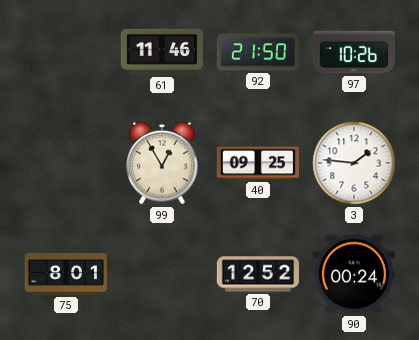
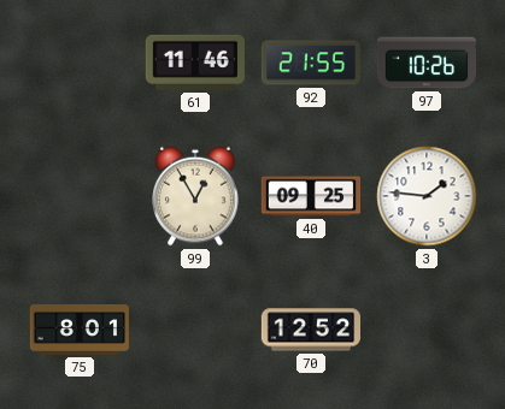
92: 21:50 -> 21:55
90: 00:24 -> none
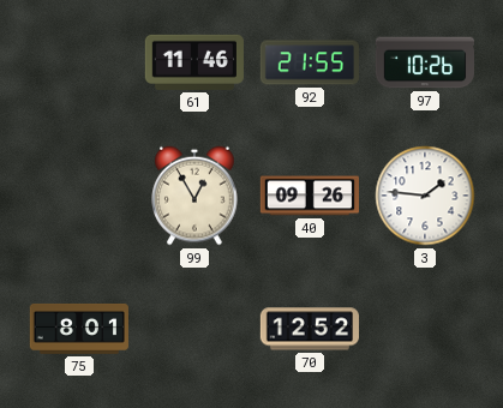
40: 09:25 -> 09:26
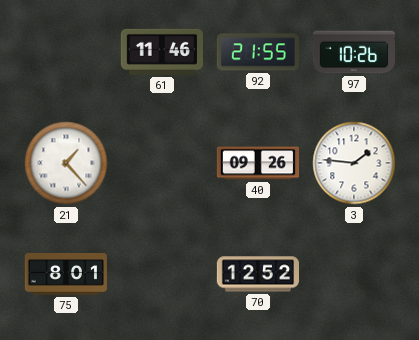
21: none -> 1:23
99: 12:55 -> none
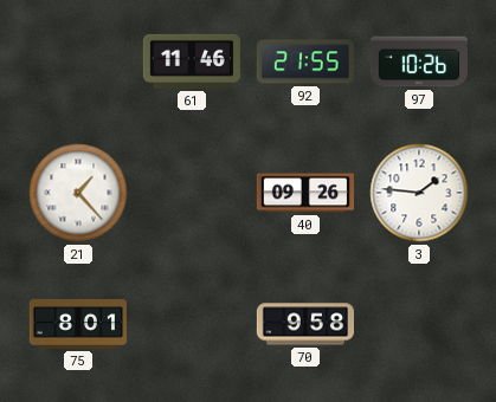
70: 12:52 -> 9:58
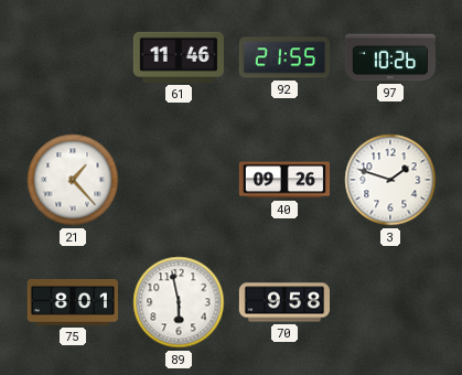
3: 1:46 -> 1:48
89: none -> 5:58
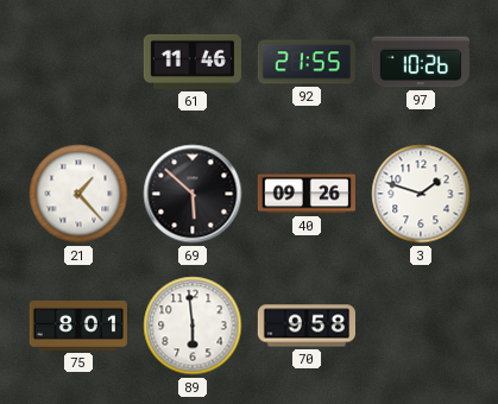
69: none -> 5:52
89: 5:58 -> 5:59
